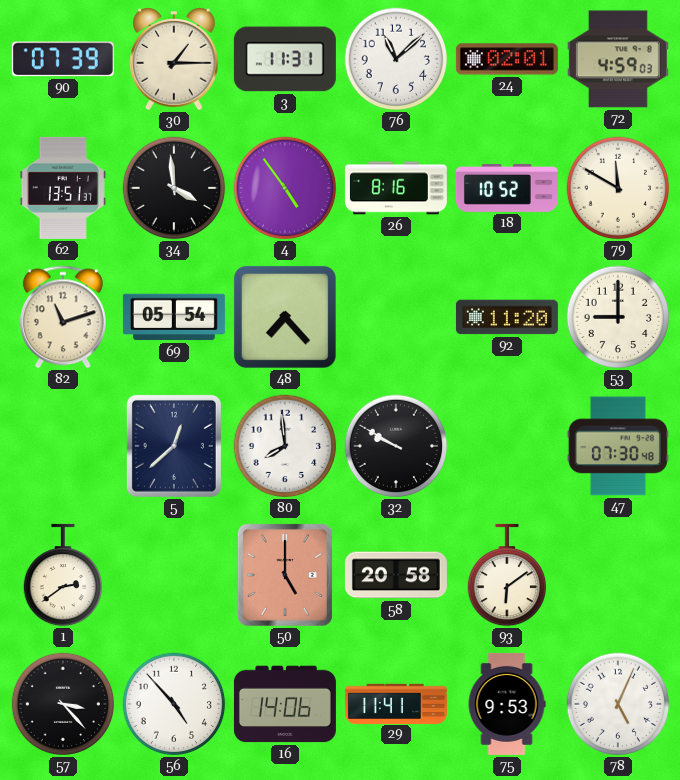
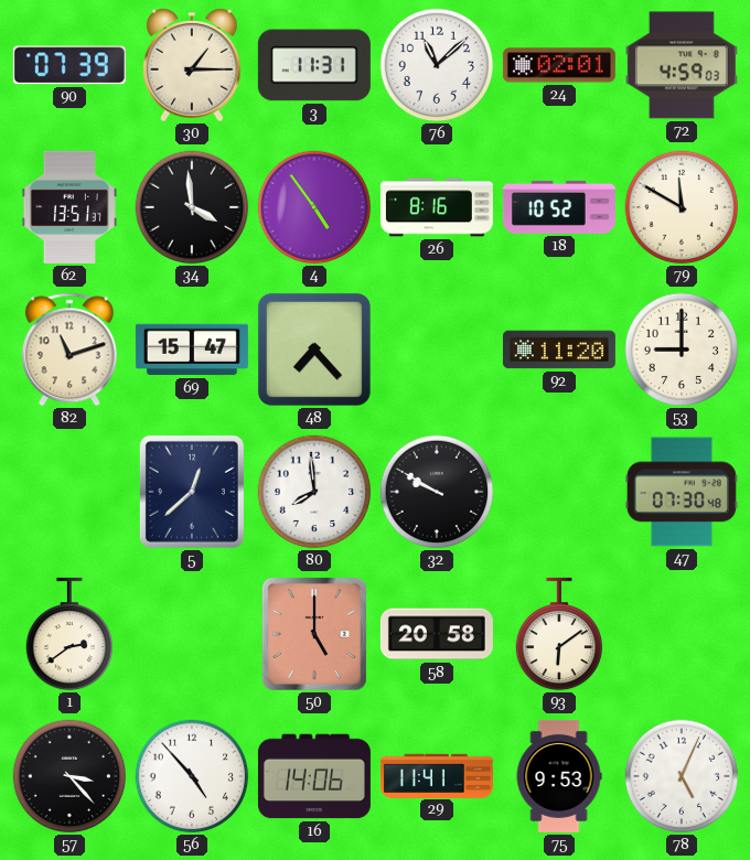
69: 05:54 -> 15:47
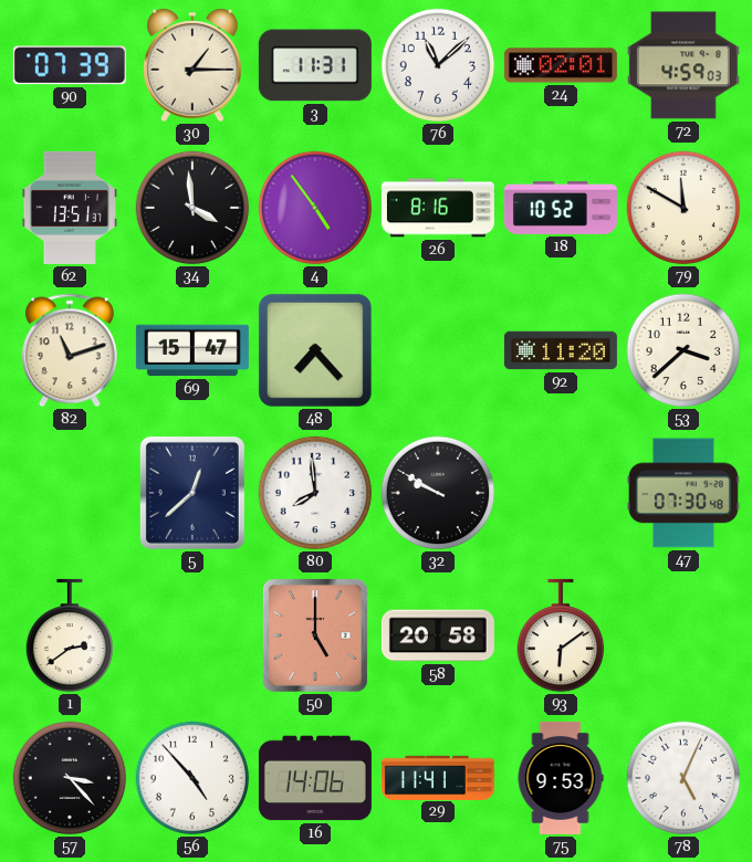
53: 9:00 -> 3:38
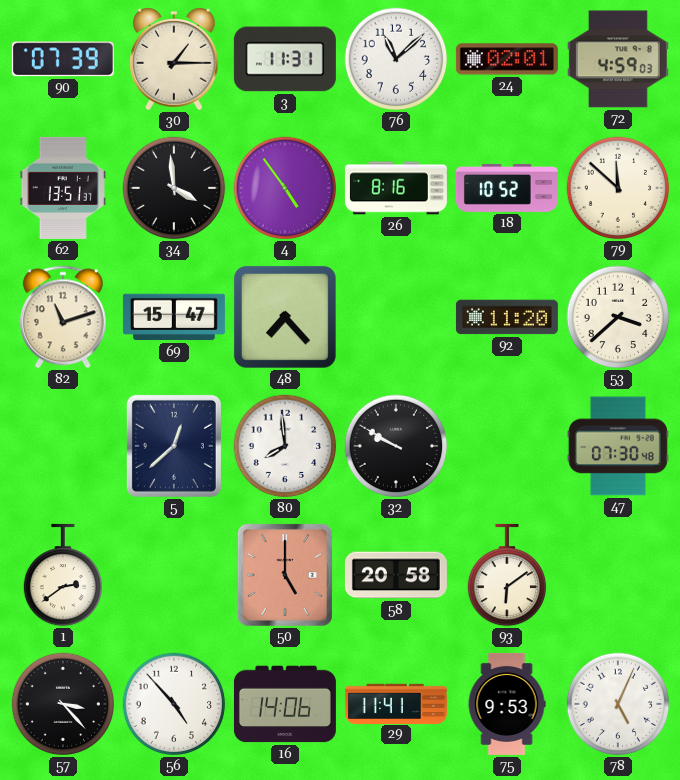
79: 11:50 -> 11:52
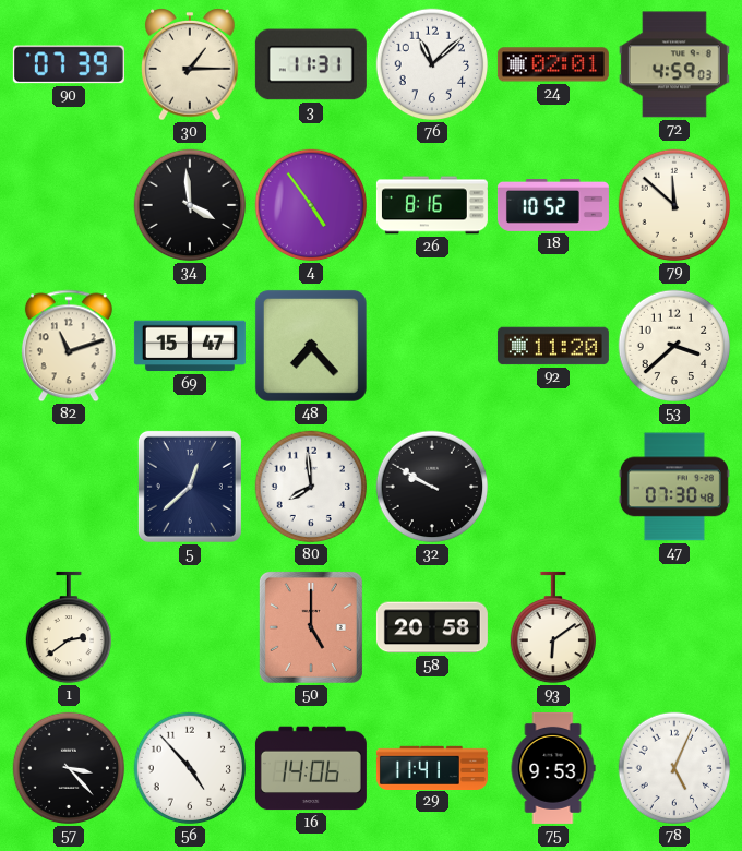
62: 13:51 -> none
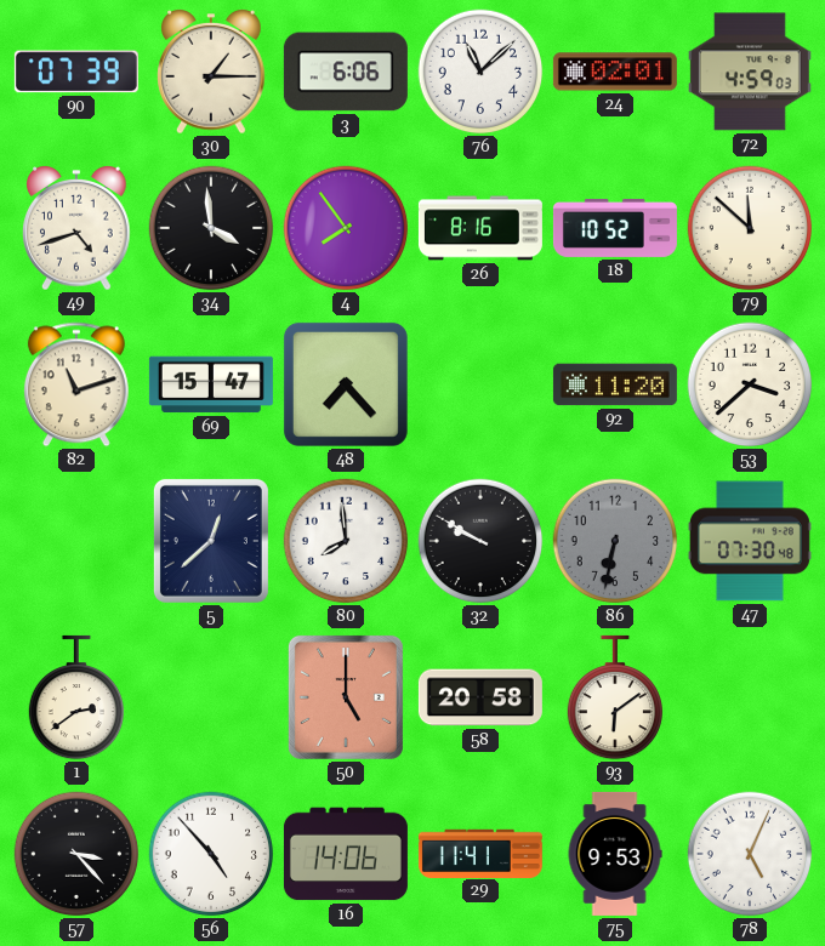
3: 11:31 -> 6:06
49: none -> 4:42
4: 4:54 -> 7:54
86: none -> 6:32
